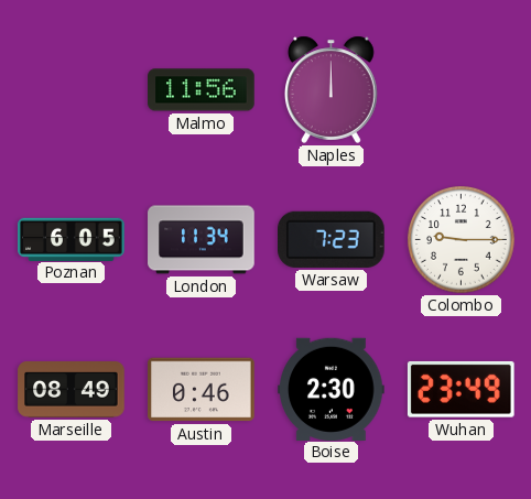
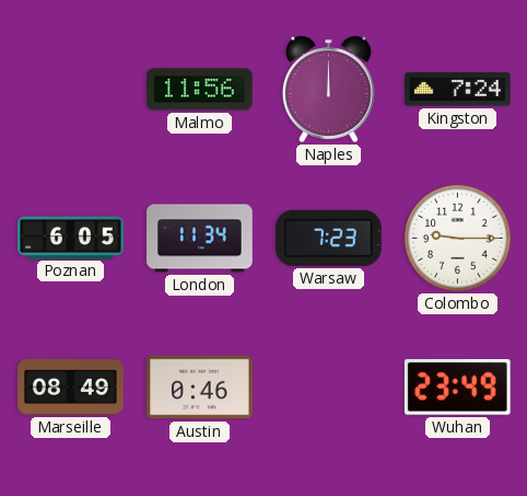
Kingston: none -> 7:24
Boise: 2:30 -> none
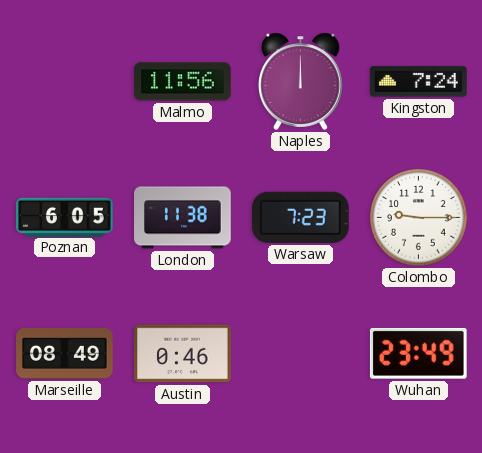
London: 11:34 -> 11:38
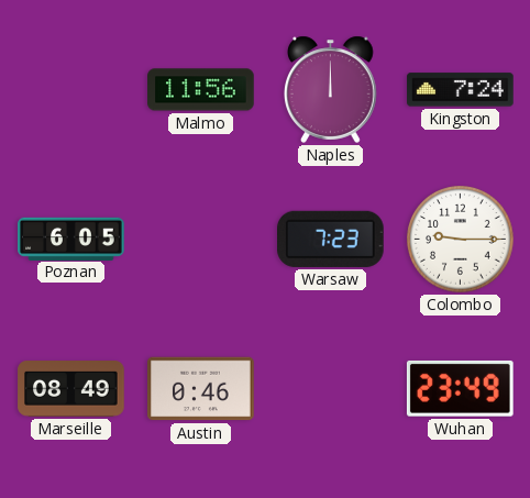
London: 11:38 -> none
